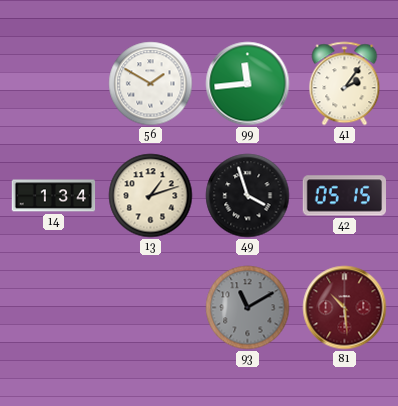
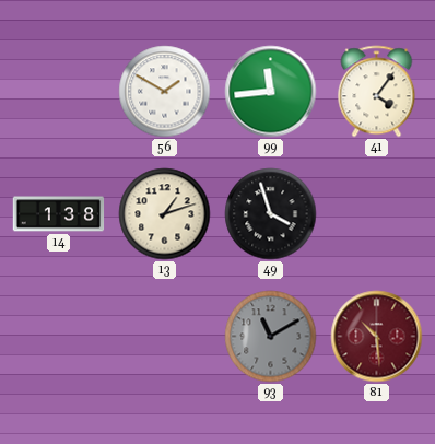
41: 2:06 -> 4:06
14: 1:34 -> 1:38
42: 05:15 -> none
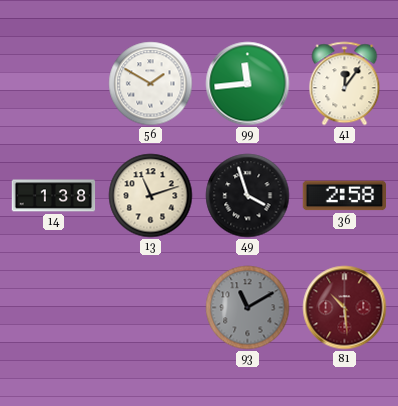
41: 4:06 -> 12:06
13: 1:12 -> 11:12
36: none -> 2:58
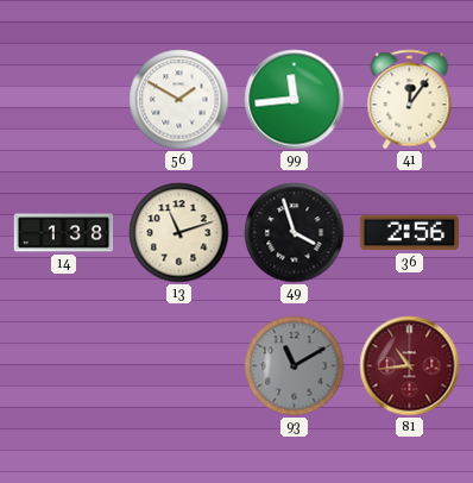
36: 2:58 -> 2:56
81: 10:29 -> 10:44
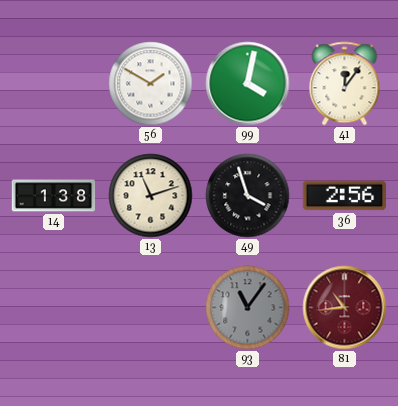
99: 11:44 -> 4:02
93: 11:10 -> 11:06
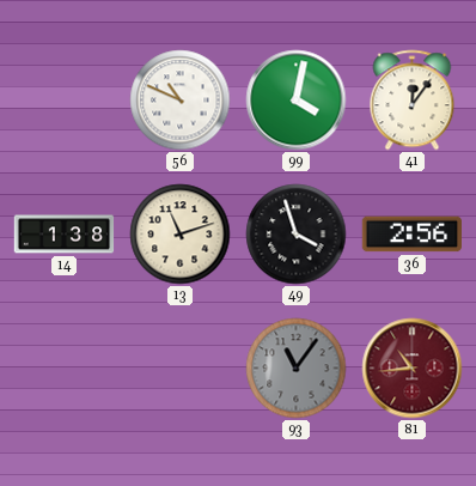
56: 1:50 -> 10:49
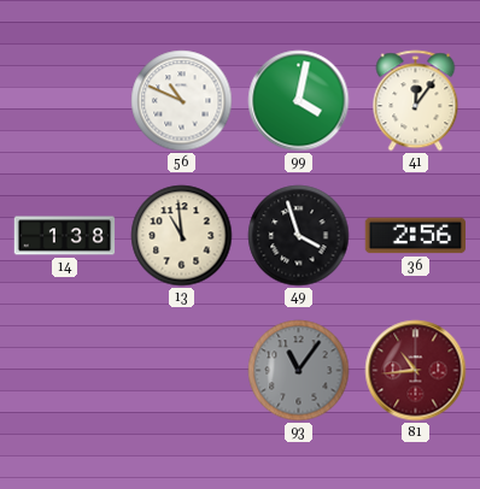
13: 11:12 -> 10:59
